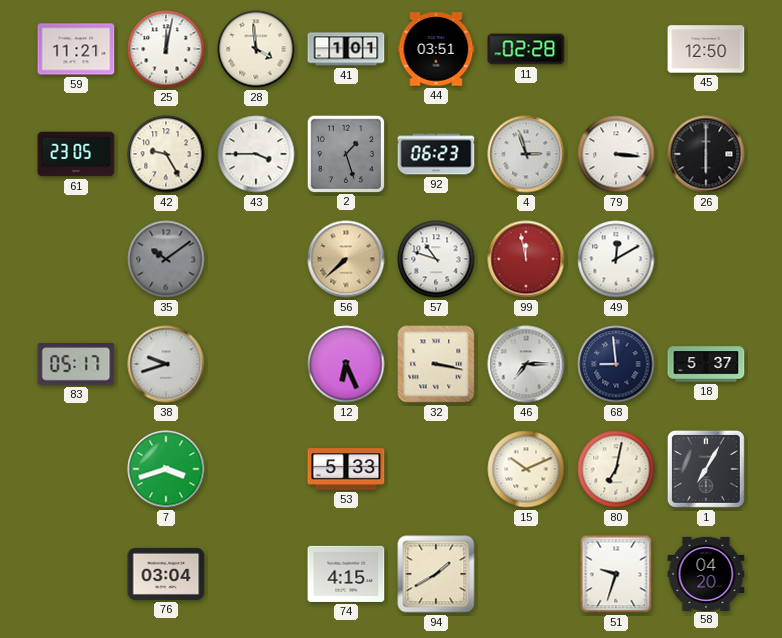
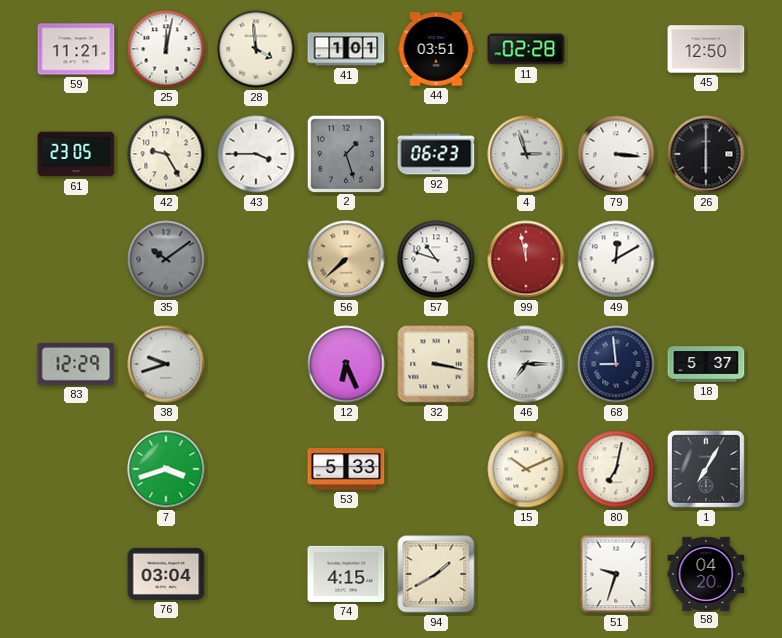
83: 05:17 -> 12:29
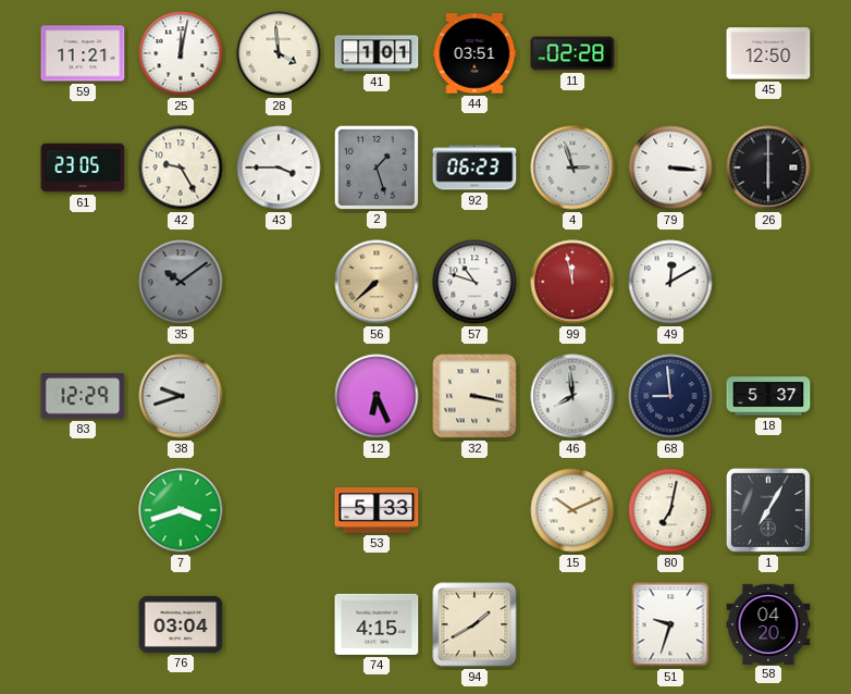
46: 7:15 -> 7:59
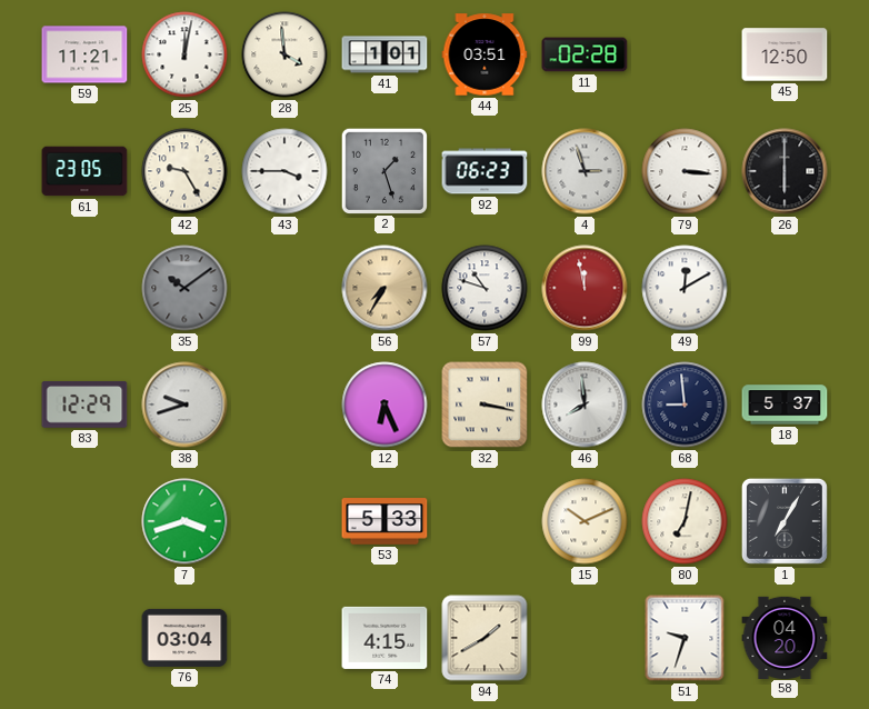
56: 7:38 -> 7:35
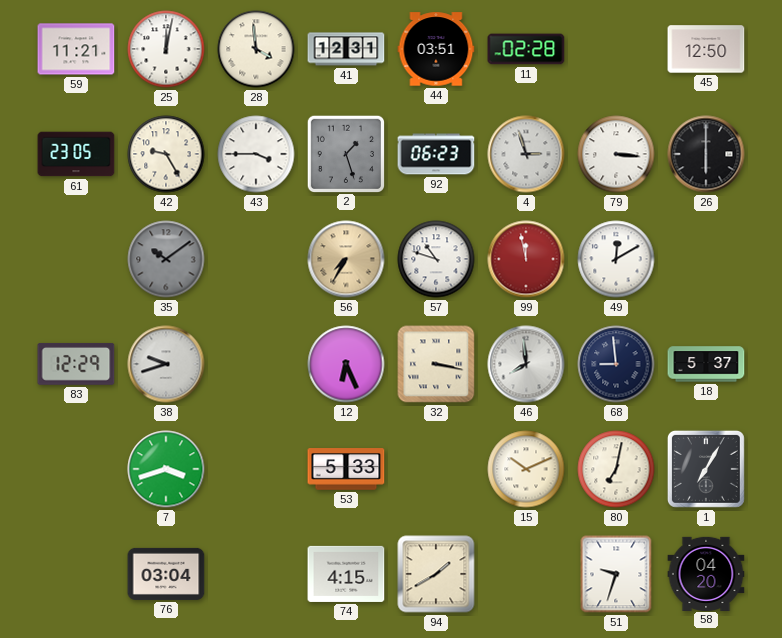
41: 1:01 -> 12:31
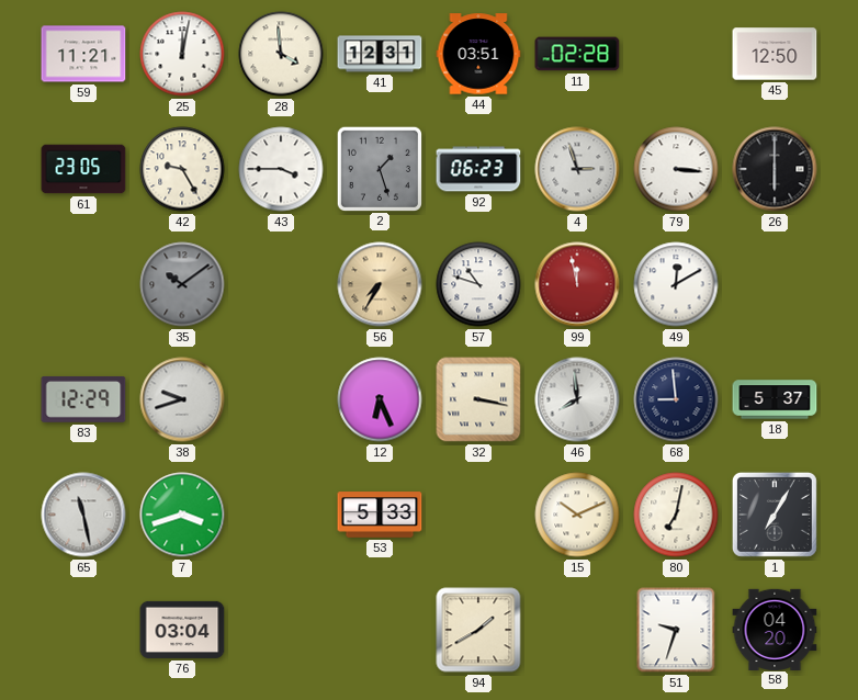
65: none -> 11:28
74: 4:15 -> none
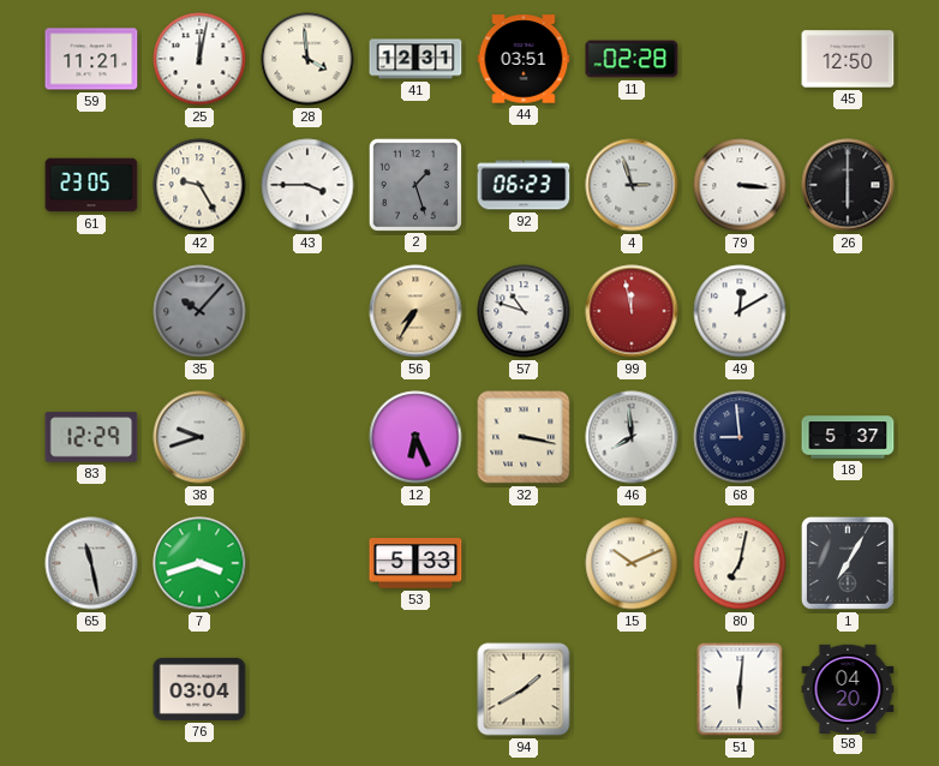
35: 10:09 -> 10:07
51: 9:33 -> 6:01
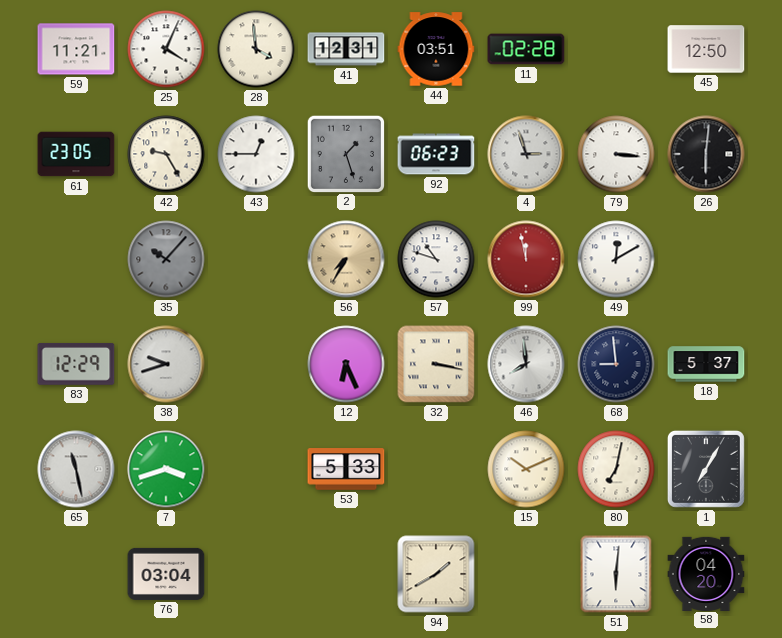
25: 12:02 -> 4:04
43: 3:45 -> 12:45
26: 6:00 -> 6:01
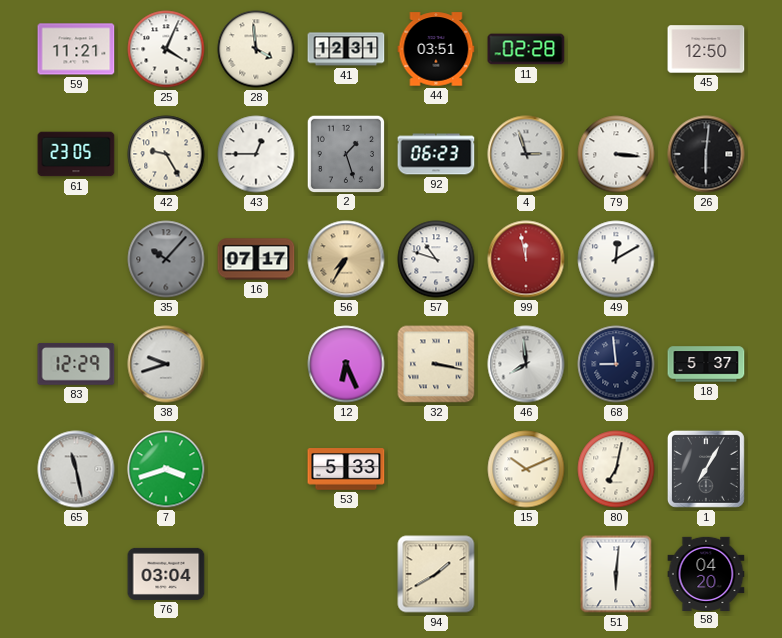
16: none -> 07:17
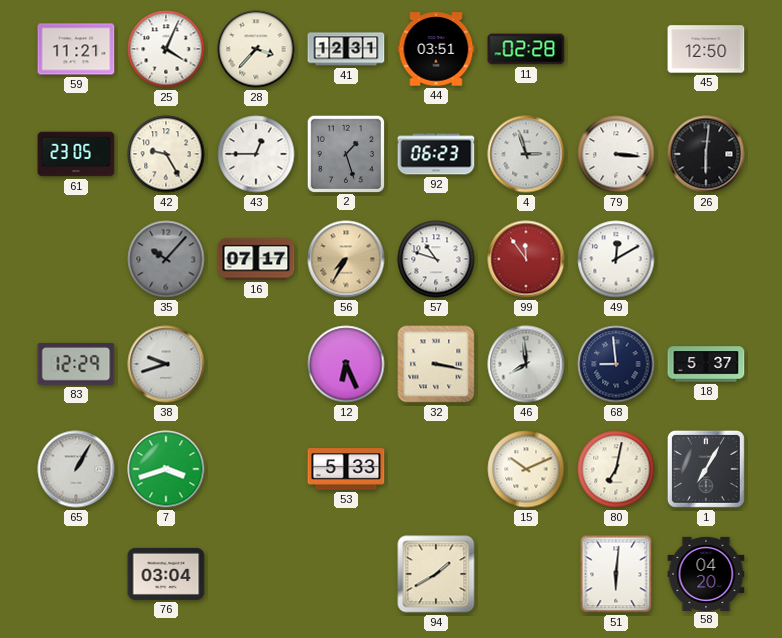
28: 3:59 -> 3:37
99: 11:58 -> 11:54
65: 11:28 -> 1:05
